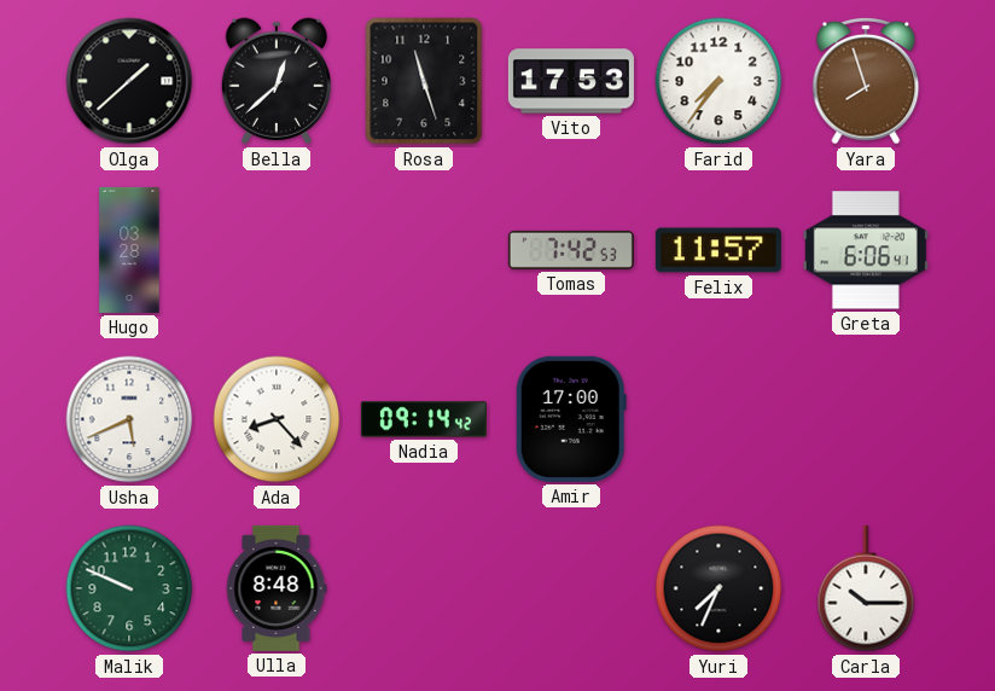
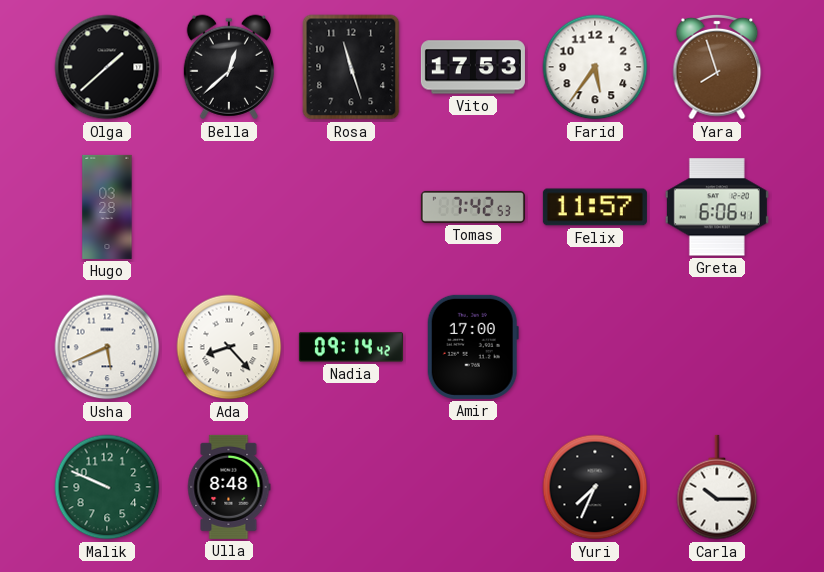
Farid: 7:36 -> 5:36
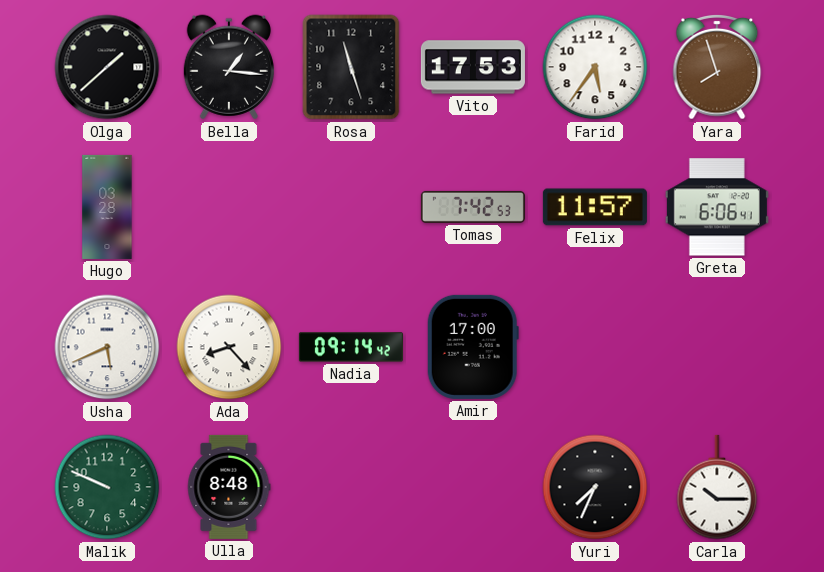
Bella: 12:38 -> 1:16
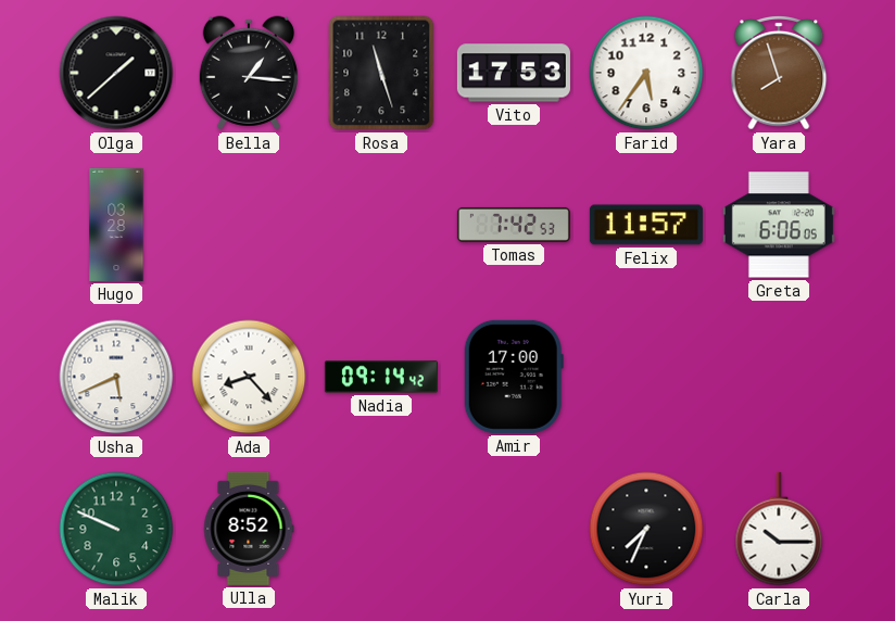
Greta: 6:06:41 -> 6:06:05
Ulla: 8:48 -> 8:52
